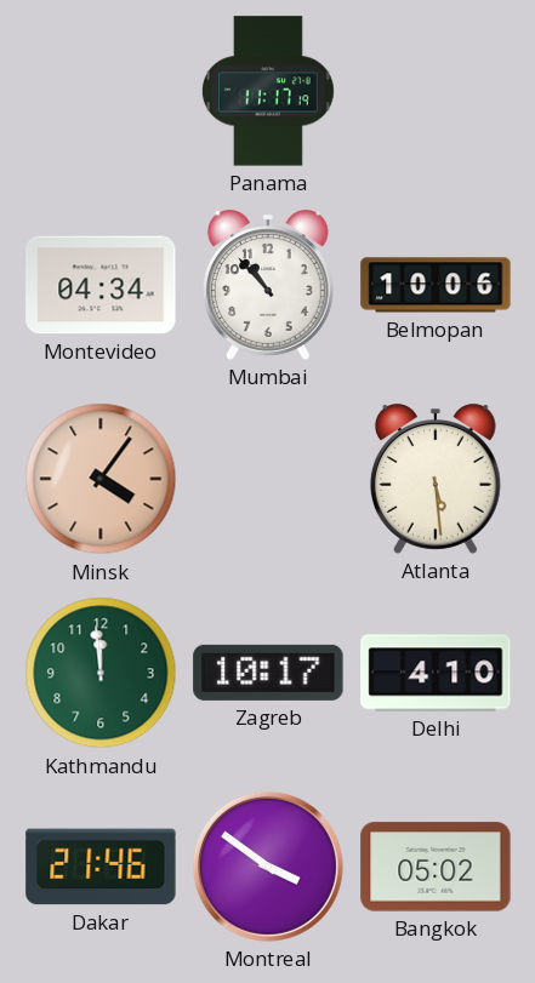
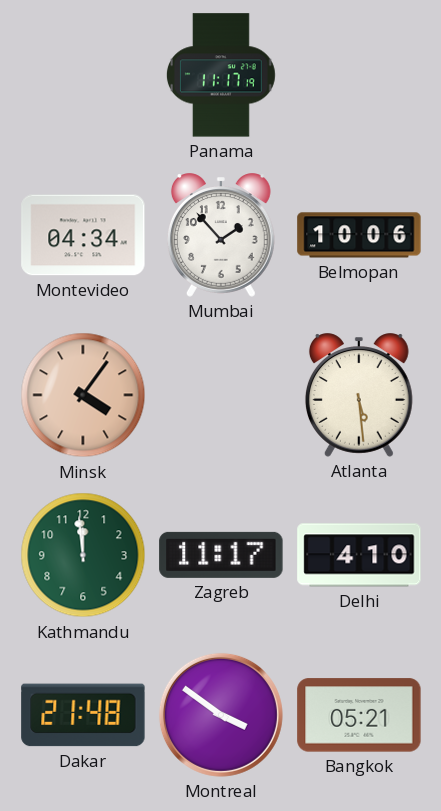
Mumbai: 10:53 -> 1:53
Zagreb: 10:17 -> 11:17
Dakar: 21:46 -> 21:48
Bangkok: 05:02 -> 05:21
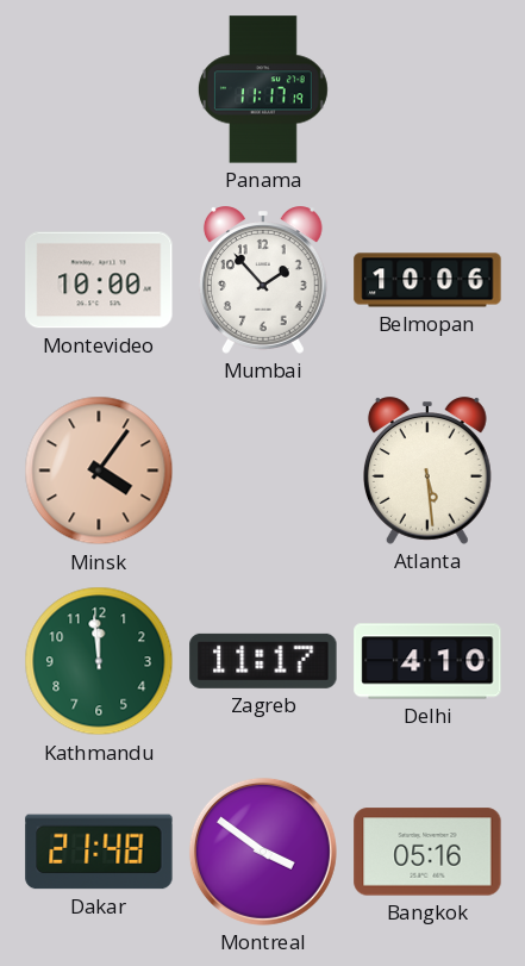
Montevideo: 04:34 -> 10:00
Bangkok: 05:21 -> 05:16
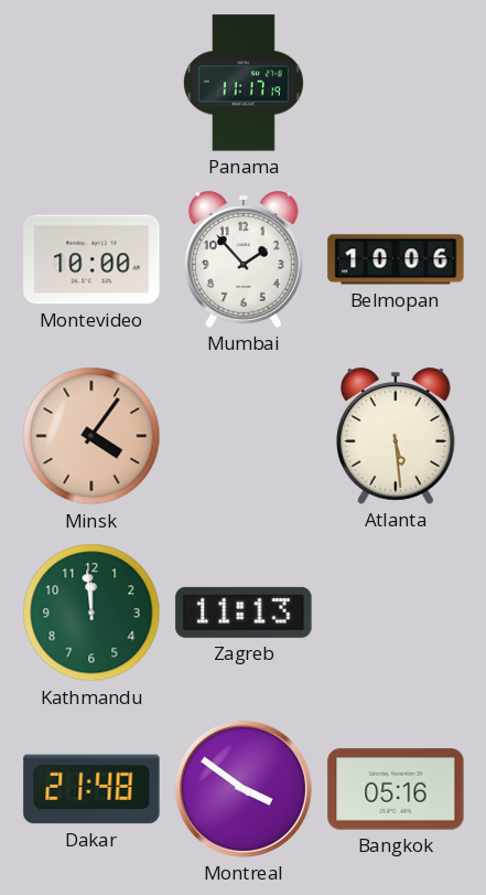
Zagreb: 11:17 -> 11:13
Delhi: 4:10 -> none
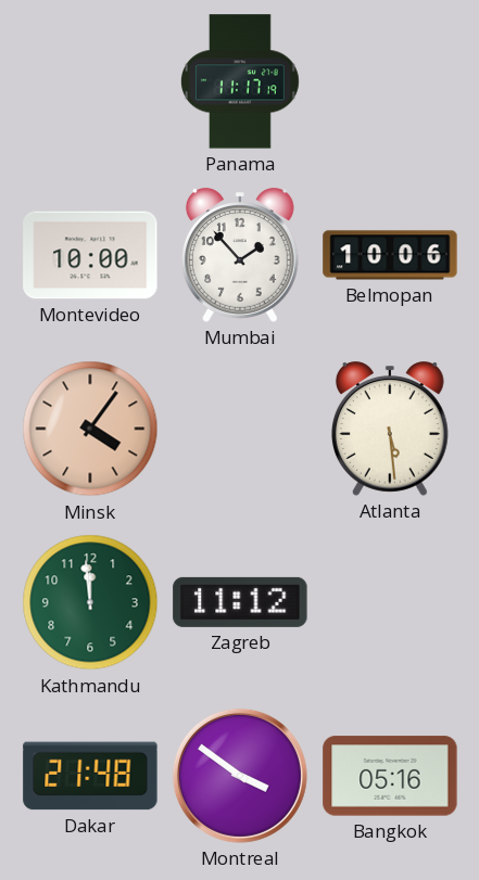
Zagreb: 11:13 -> 11:12
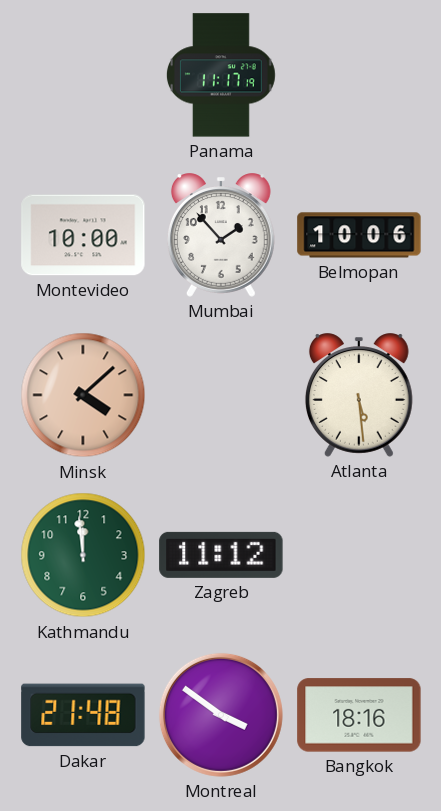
Minsk: 4:06 -> 4:08
Bangkok: 05:16 -> 18:16
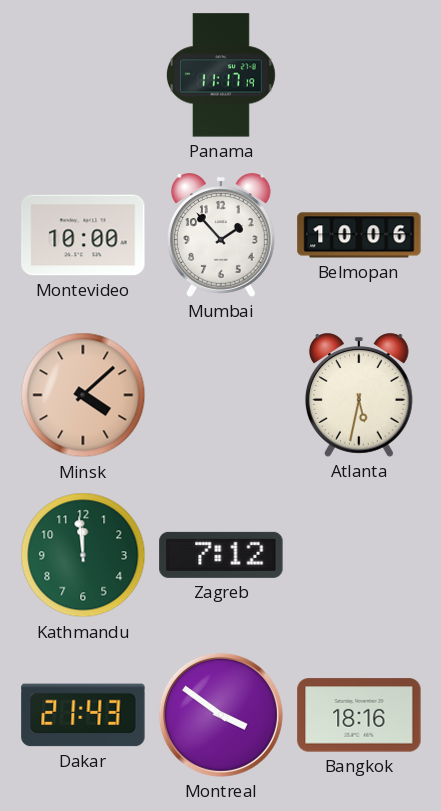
Atlanta: 5:29 -> 5:32
Zagreb: 11:12 -> 7:12
Dakar: 21:48 -> 21:43
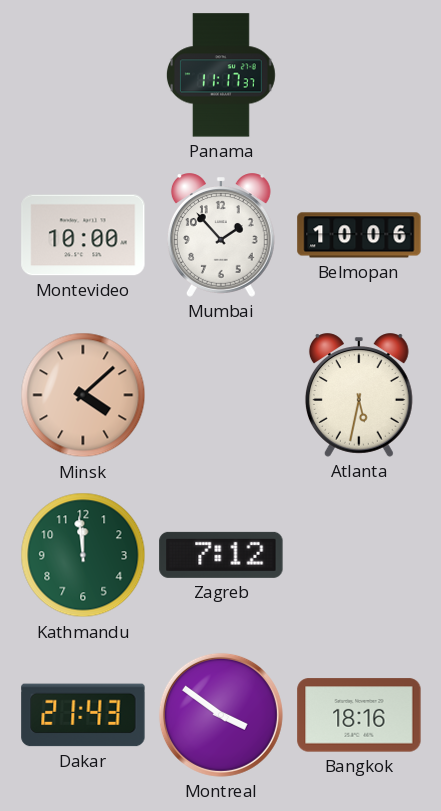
Panama: 11:17:19 -> 11:17:37
